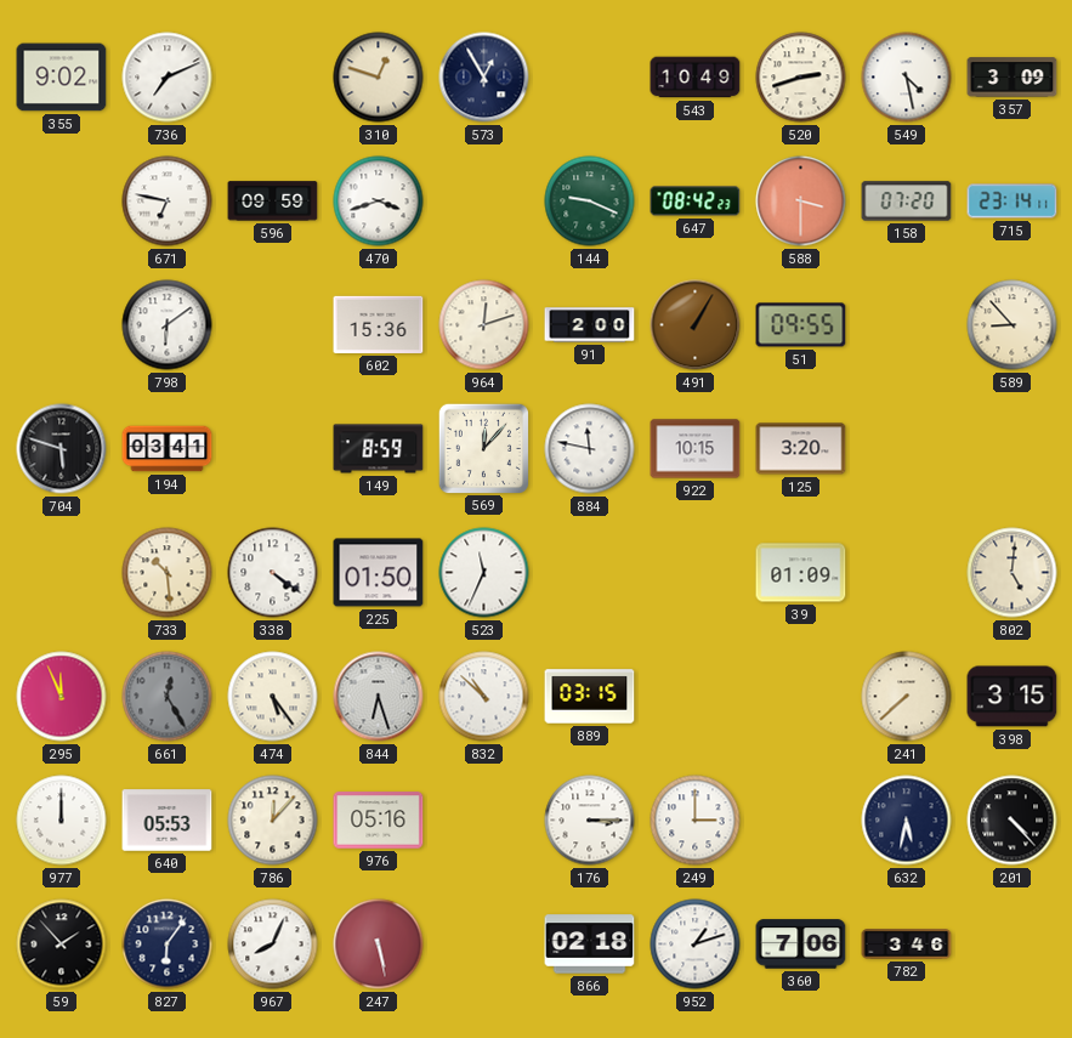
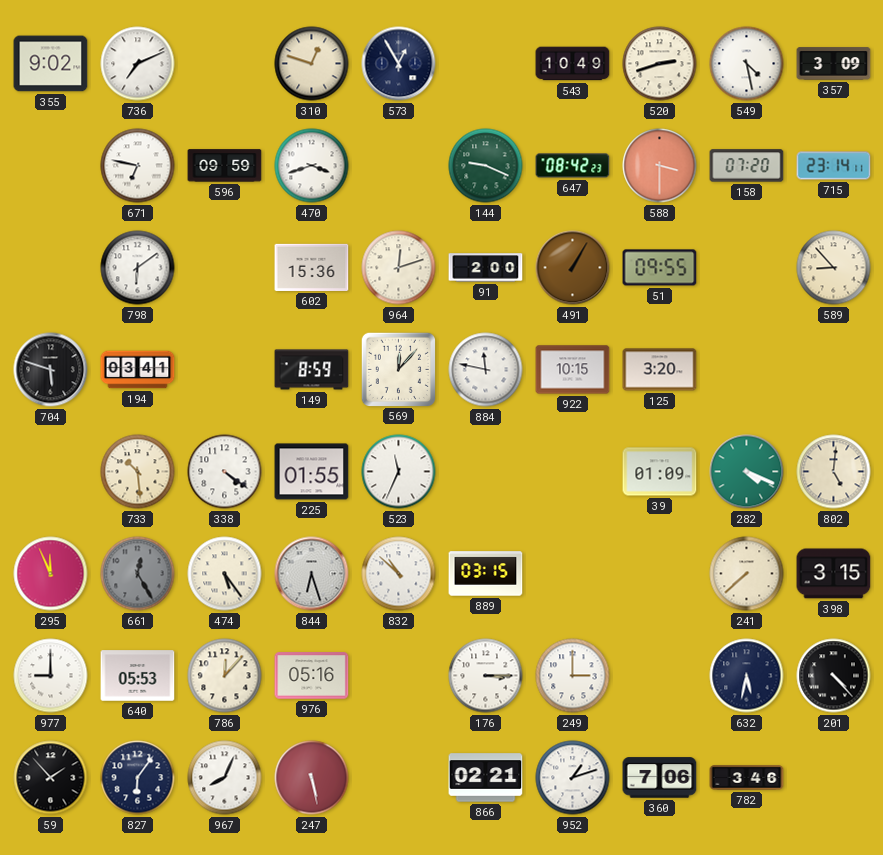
225: 01:50 -> 01:55
282: none -> 4:19
977: 12:00 -> 9:00
866: 02:18 -> 02:21
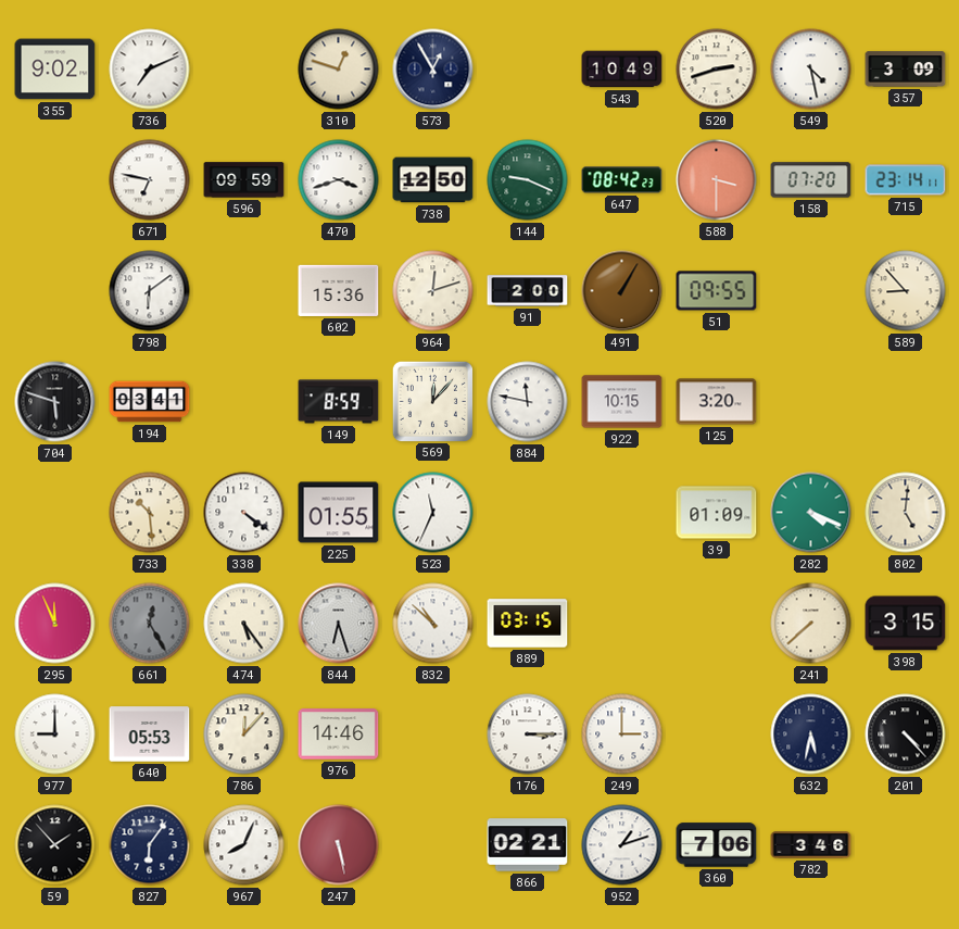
738: none -> 12:50
976: 05:16 -> 14:46
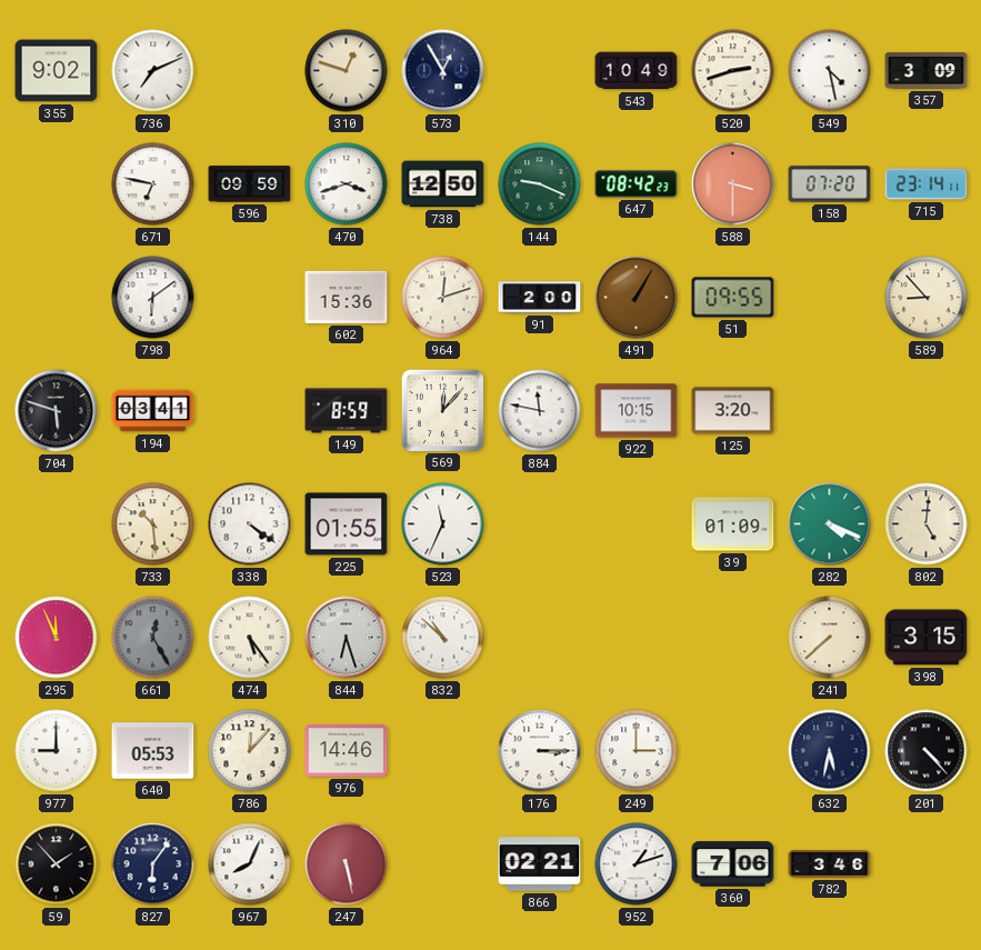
889: 03:15 -> none
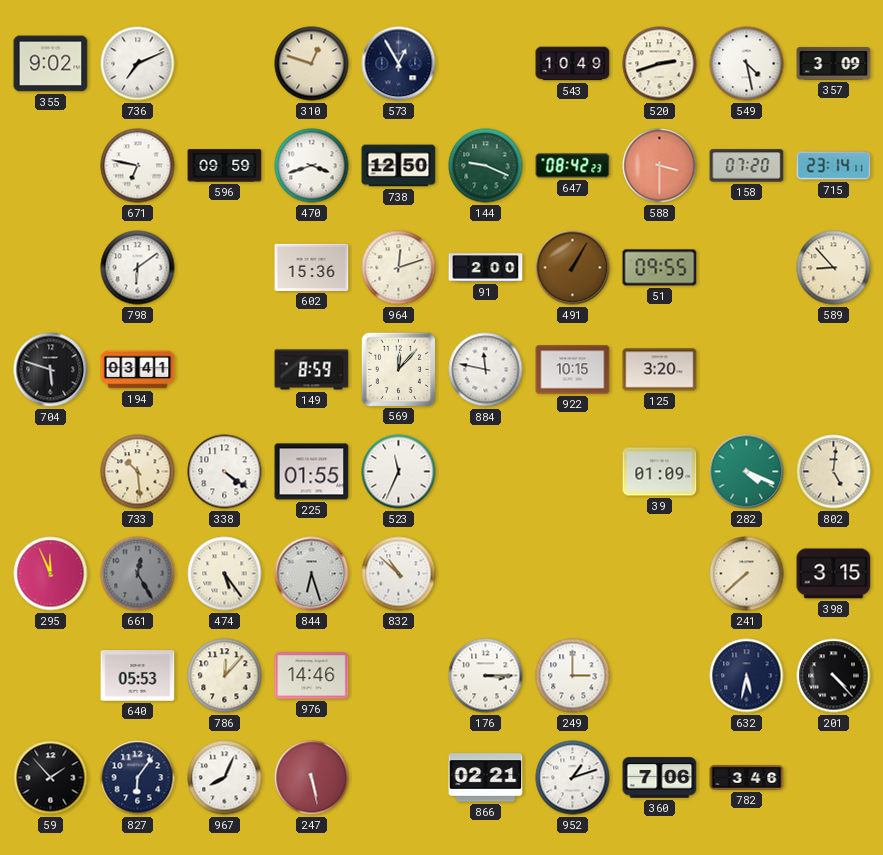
977: 9:00 -> none
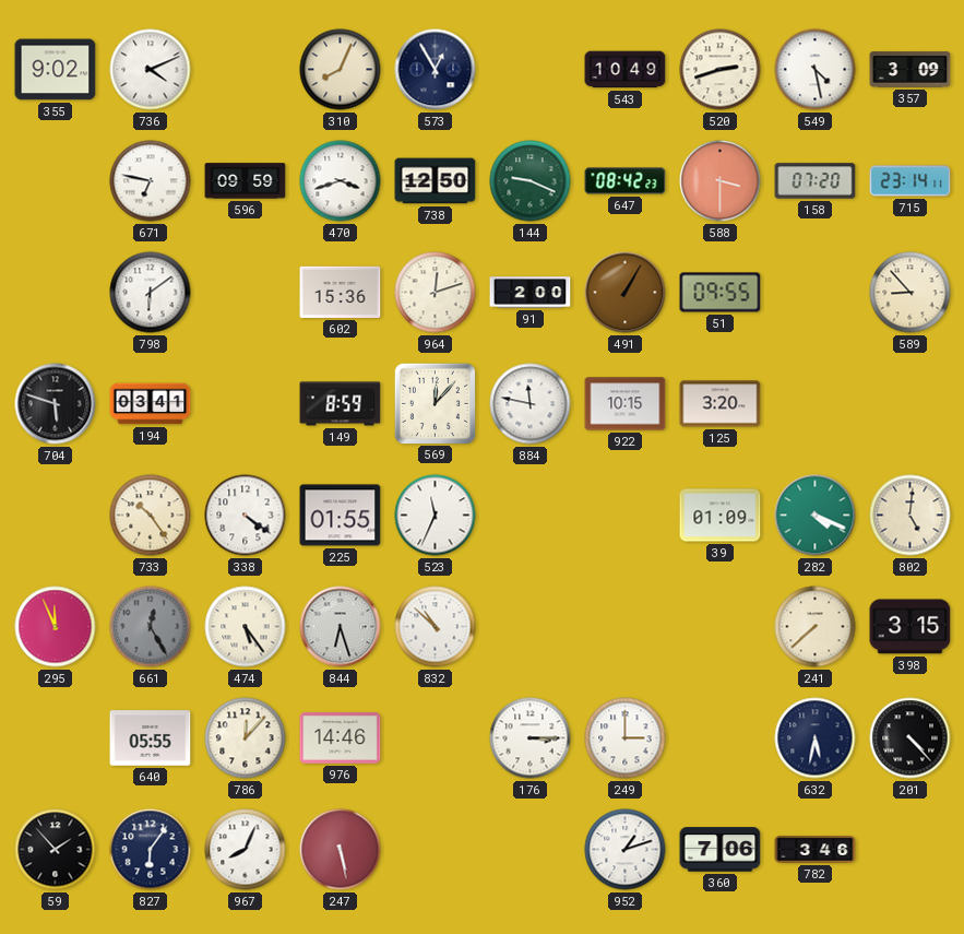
736: 7:11 -> 4:11
310: 12:48 -> 8:04
733: 10:29 -> 10:24
640: 05:53 -> 05:55
866: 02:21 -> none
